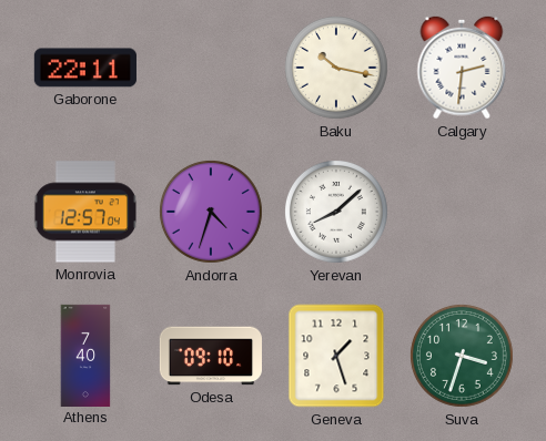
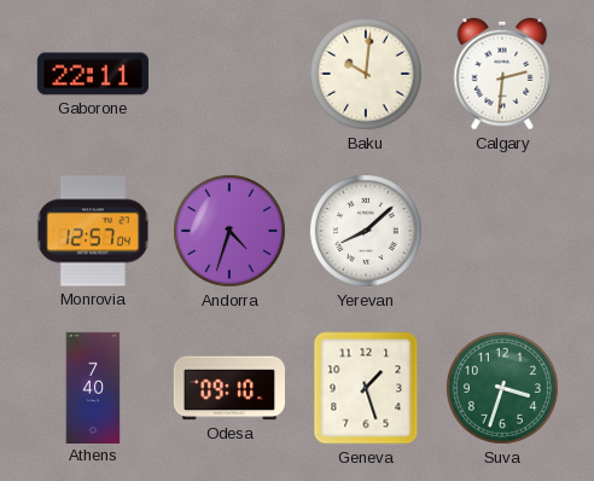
Baku: 10:17 -> 10:01
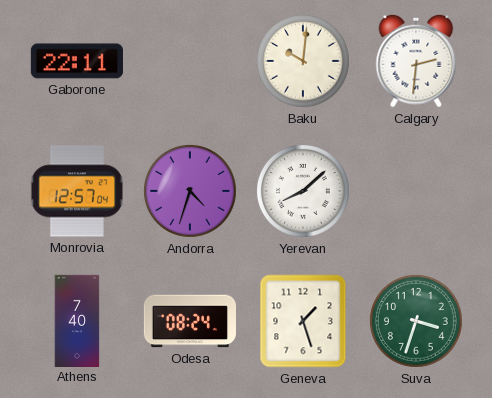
Odesa: 09:10 -> 08:24
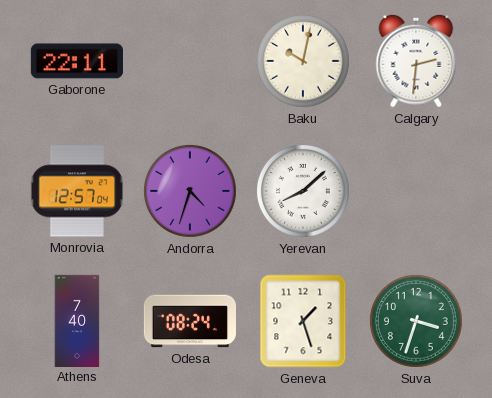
Baku: 10:01 -> 10:02
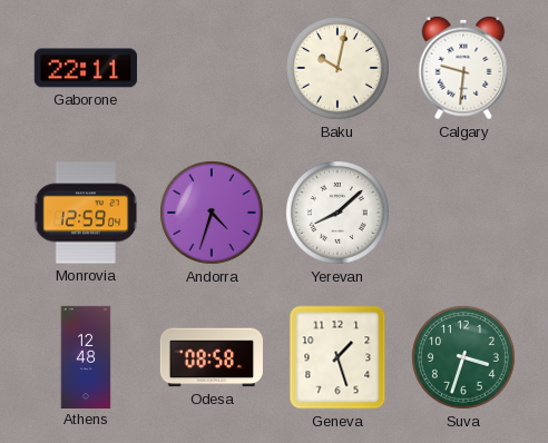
Calgary: 2:31 -> 9:31
Monrovia: 12:57 -> 12:59
Athens: 7:40 -> 12:48
Odesa: 08:24 -> 08:58
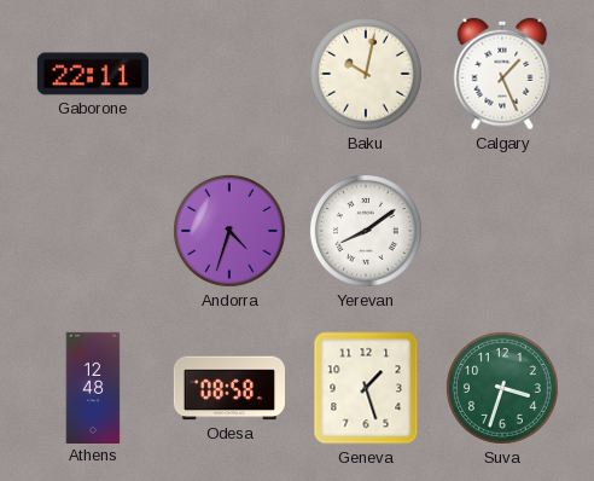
Calgary: 9:31 -> 1:26
Monrovia: 12:59 -> none
Yerevan: 8:08 -> 8:09
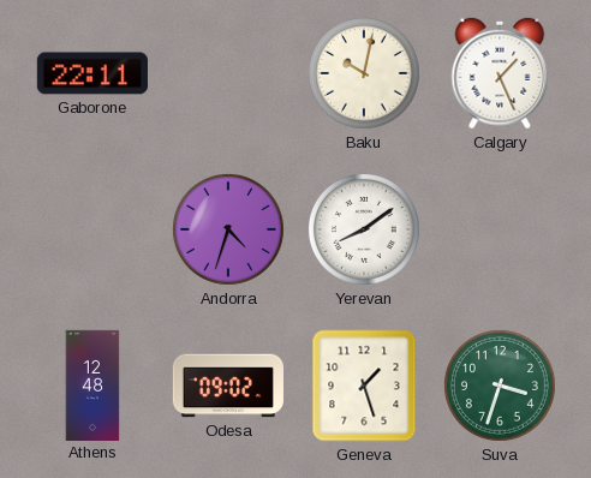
Odesa: 08:58 -> 09:02
